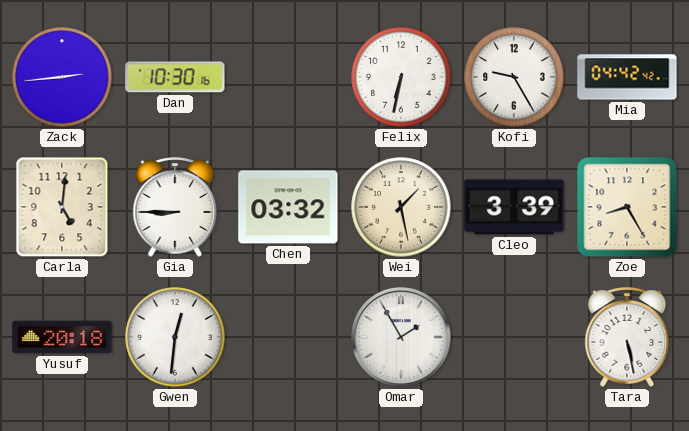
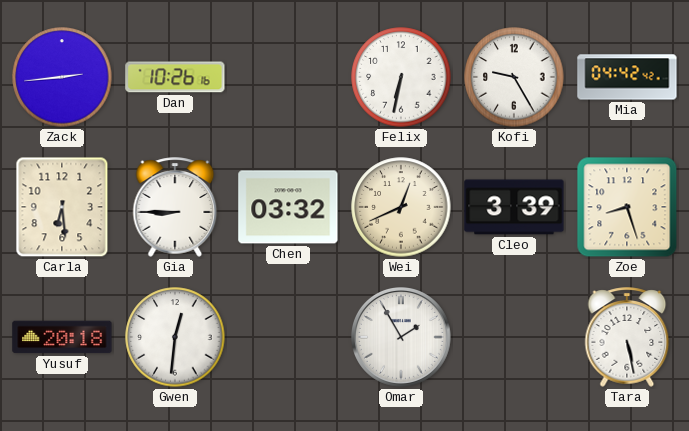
Dan: 10:30 -> 10:26
Carla: 5:01 -> 6:29
Wei: 1:28 -> 12:41
Zoe: 8:25 -> 8:27
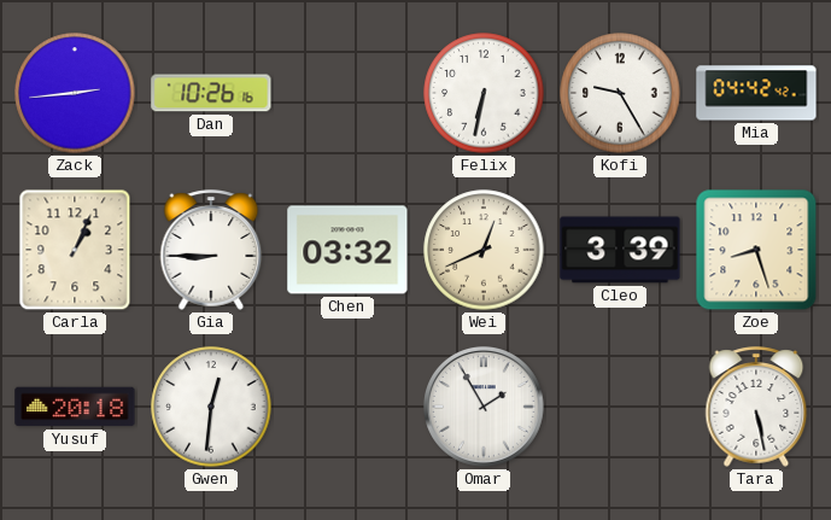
Carla: 6:29 -> 1:04
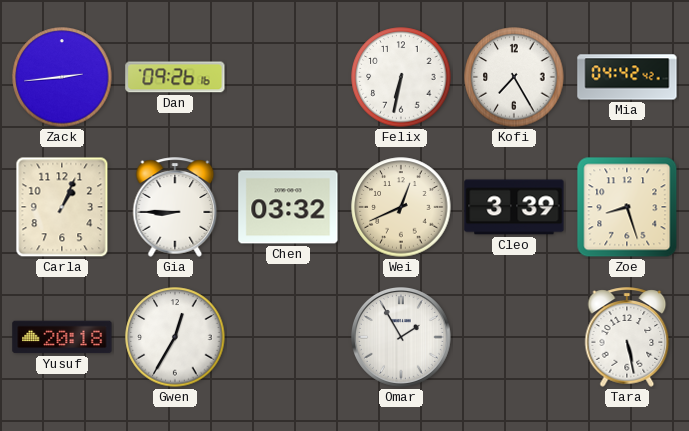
Dan: 10:26 -> 09:26
Kofi: 9:25 -> 7:25
Gwen: 12:31 -> 12:35
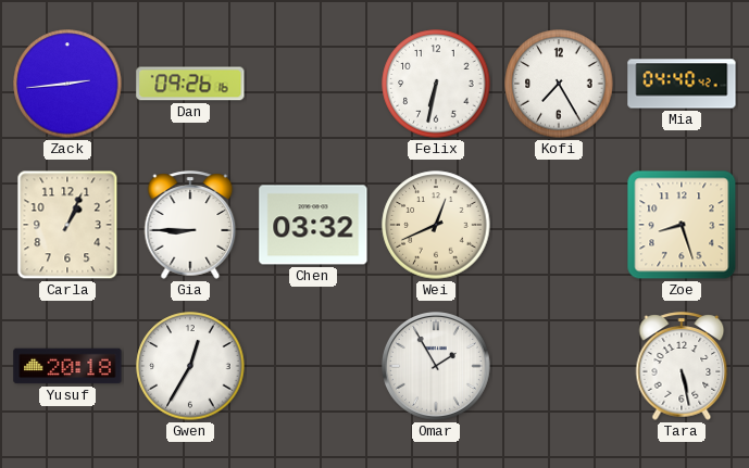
Mia: 04:42 -> 04:40
Cleo: 3:39 -> none
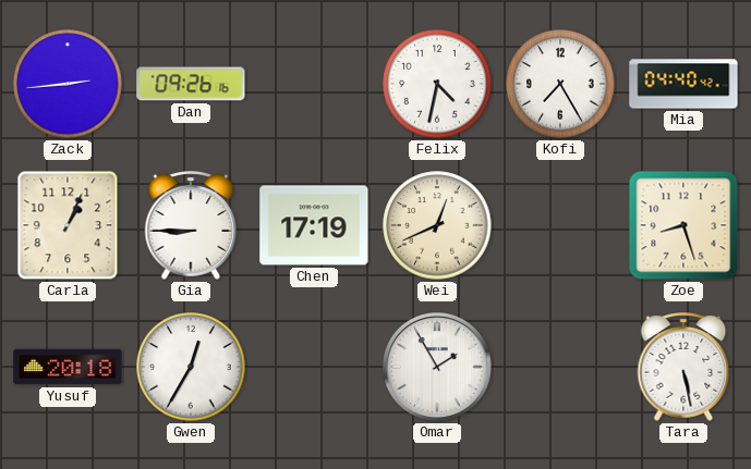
Felix: 6:32 -> 4:32
Chen: 03:32 -> 17:19
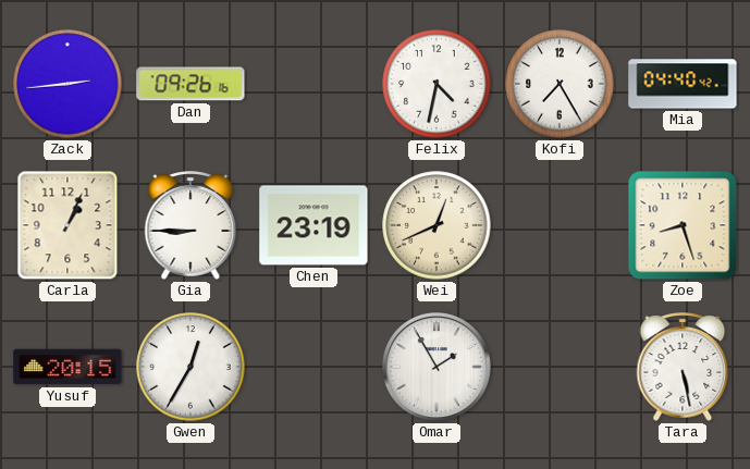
Chen: 17:19 -> 23:19
Yusuf: 20:18 -> 20:15
